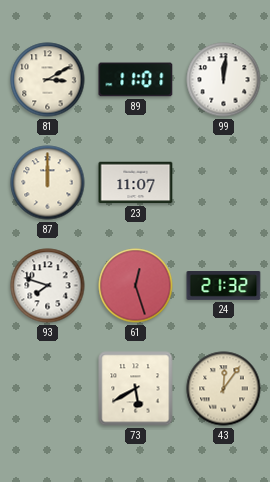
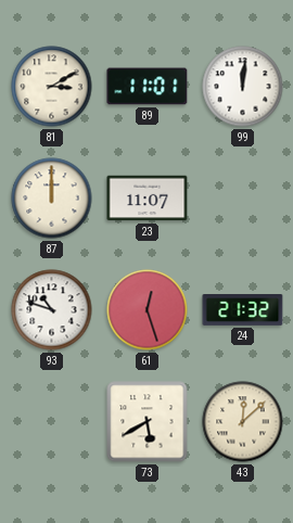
93: 7:48 -> 10:48
43: 12:06 -> 12:08
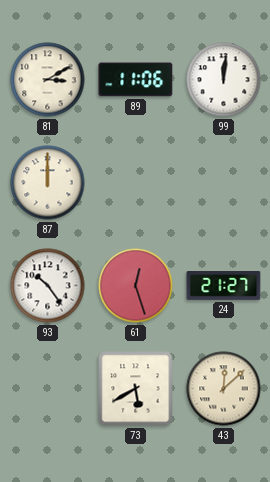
89: 11:01 -> 11:06
23: 11:07 -> none
93: 10:48 -> 10:24
24: 21:32 -> 21:27
